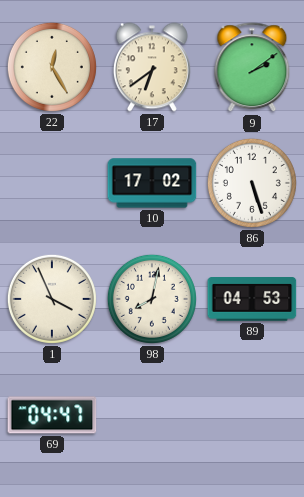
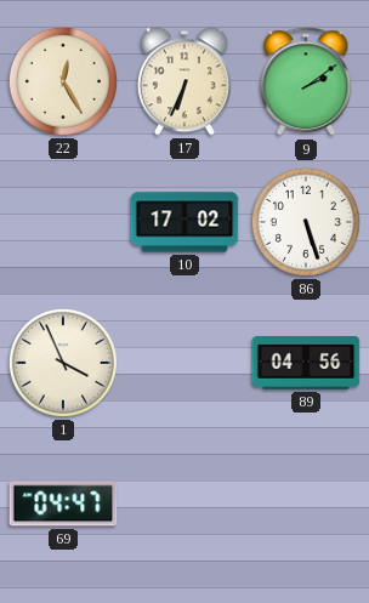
17: 6:39 -> 6:34
98: 8:02 -> none
89: 04:53 -> 04:56
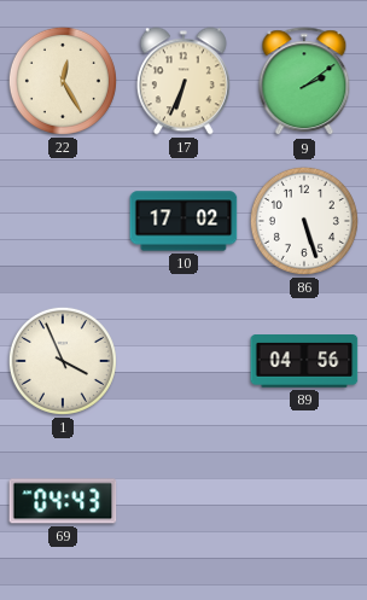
69: 04:47 -> 04:43
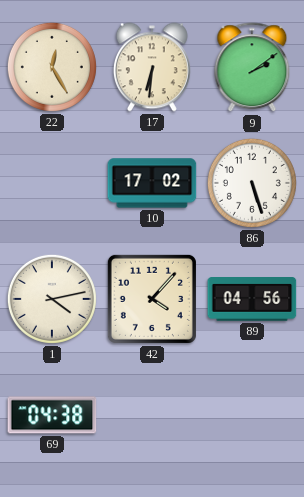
17: 6:34 -> 6:31
1: 3:56 -> 4:13
42: none -> 4:07
69: 04:43 -> 04:38
